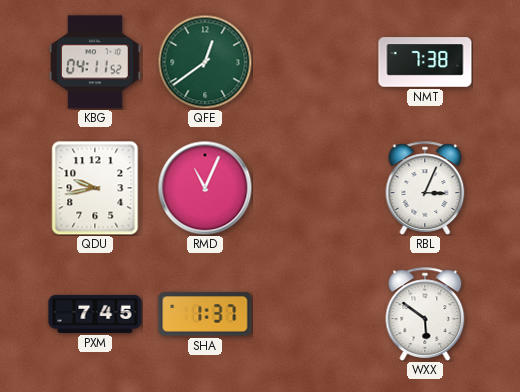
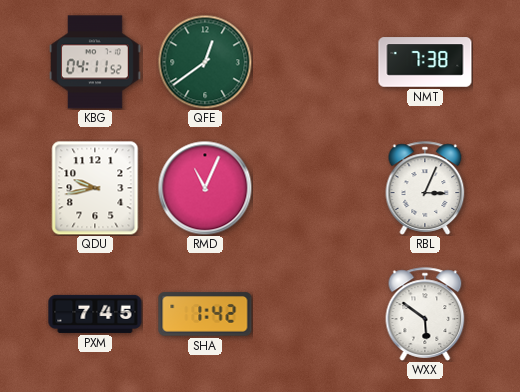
SHA: 1:37 -> 1:42
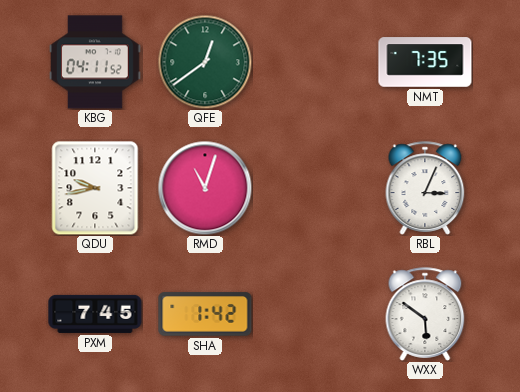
NMT: 7:38 -> 7:35
RMD: 11:04 -> 11:03
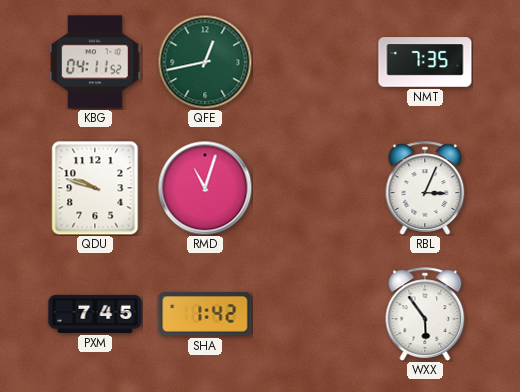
QFE: 12:39 -> 12:43
QDU: 9:43 -> 9:48
WXX: 5:51 -> 5:54
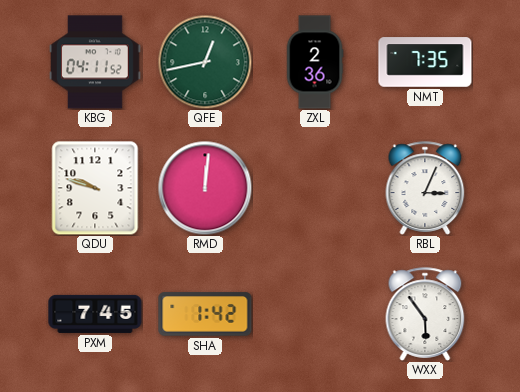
ZXL: none -> 2:36
RMD: 11:03 -> 12:01
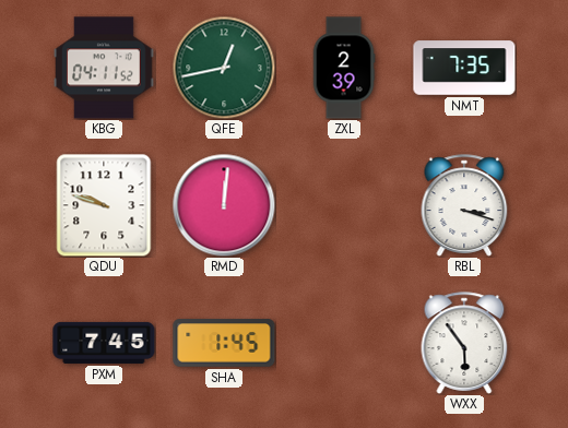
ZXL: 2:36 -> 2:39
RBL: 3:04 -> 3:18
SHA: 1:42 -> 1:45
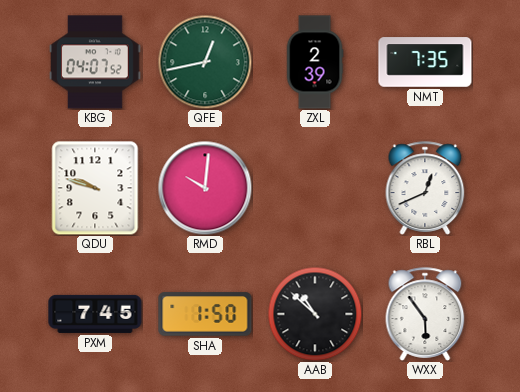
KBG: 04:11 -> 04:07
RMD: 12:01 -> 10:01
RBL: 3:18 -> 12:41
SHA: 1:45 -> 1:50
AAB: none -> 10:52
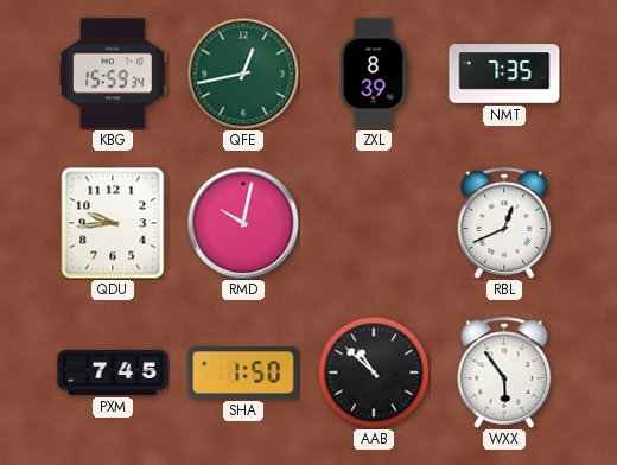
KBG: 04:07 -> 15:59
ZXL: 2:39 -> 8:39
QDU: 9:48 -> 9:44
RMD: 10:01 -> 10:02
